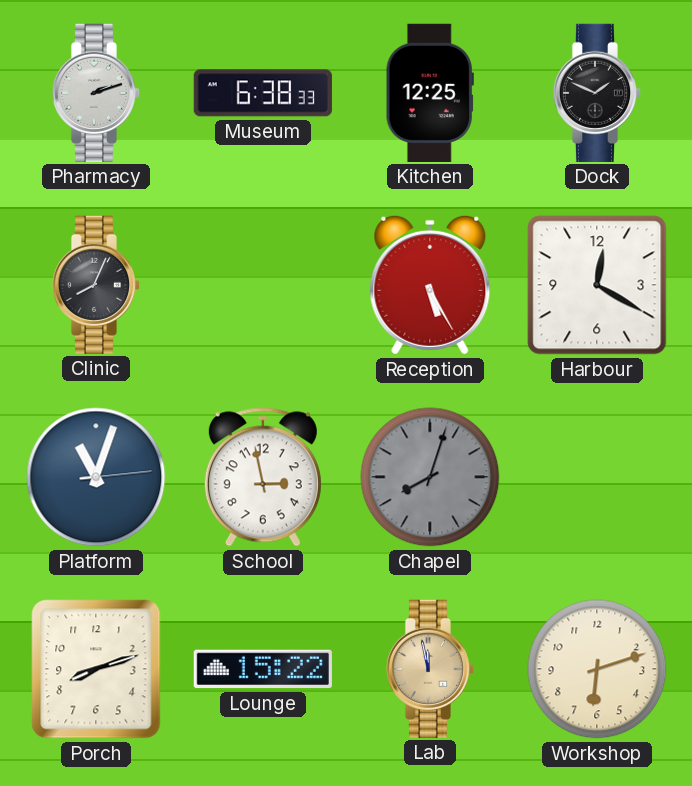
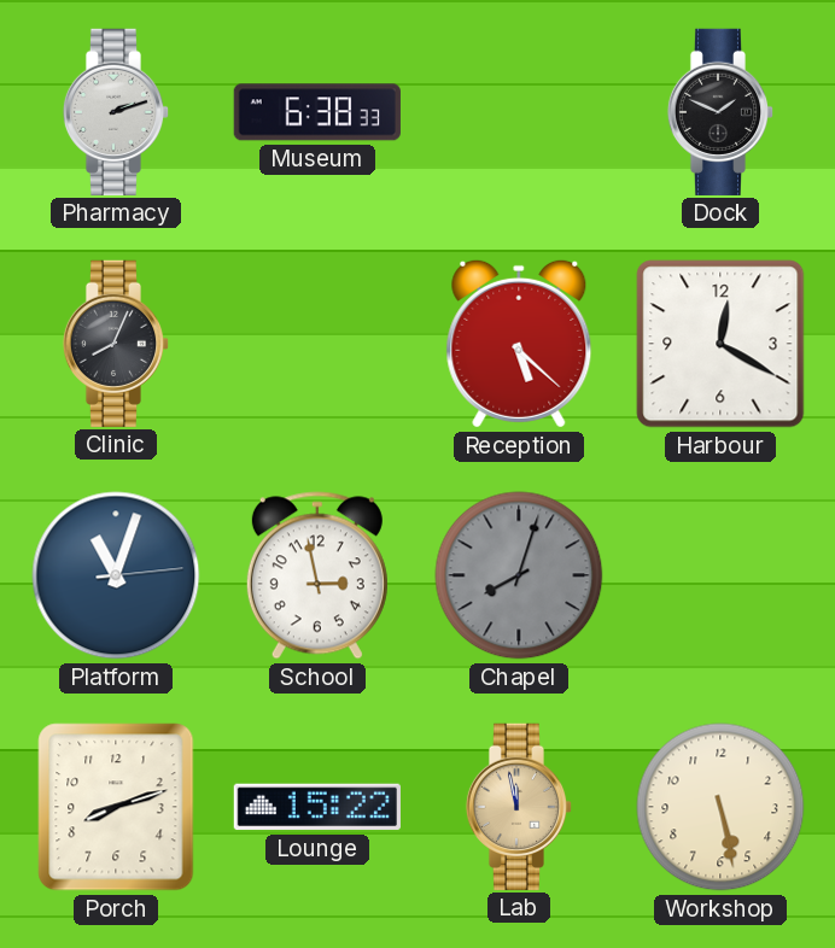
Kitchen: 12:25 -> none
Reception: 5:25 -> 5:22
Workshop: 6:12 -> 5:28
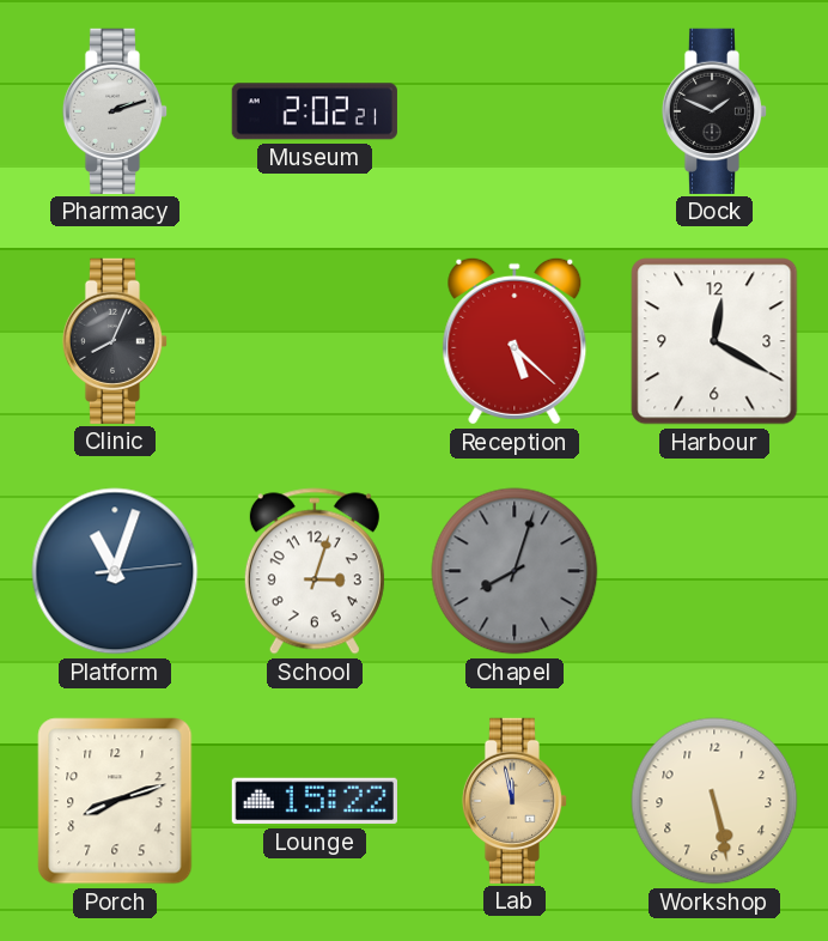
Museum: 6:38 -> 2:02
School: 2:58 -> 3:03
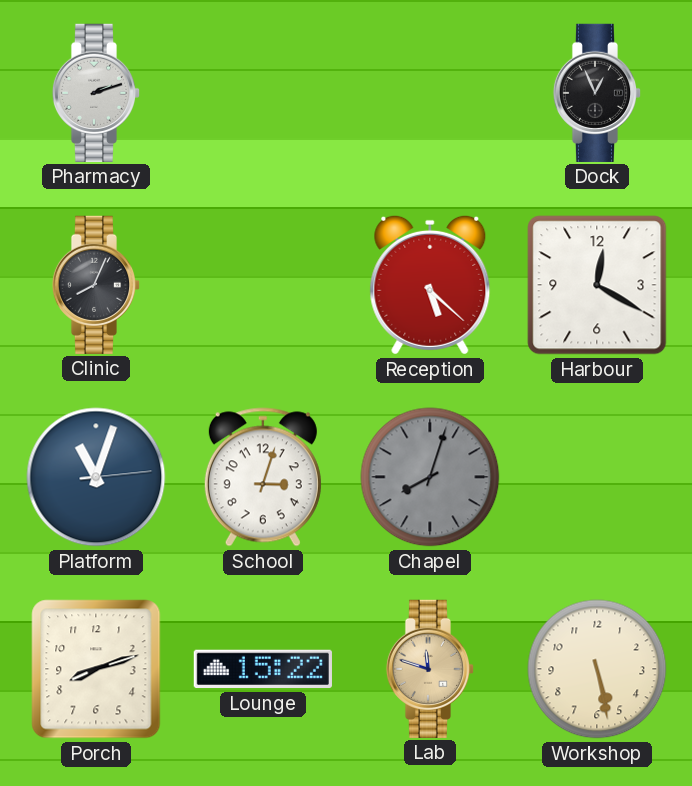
Museum: 2:02 -> none
Dock: 1:49 -> 12:56
Lab: 11:58 -> 11:48
